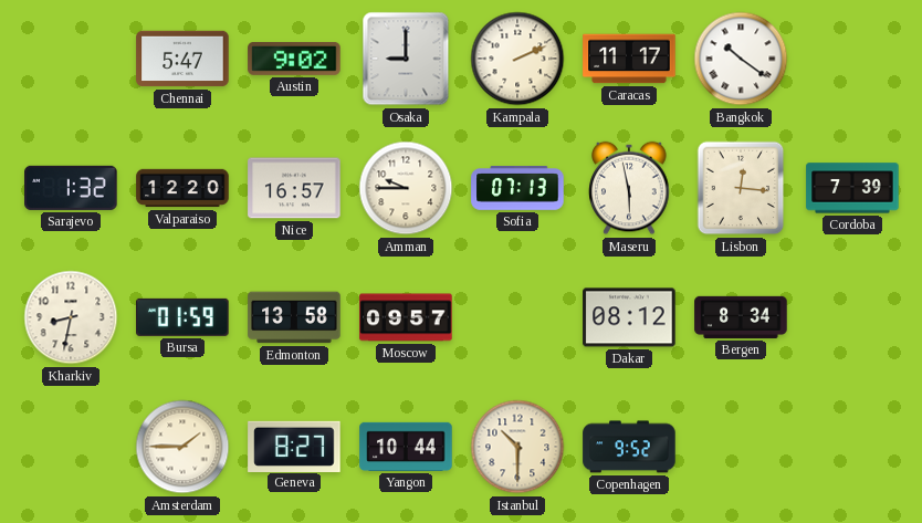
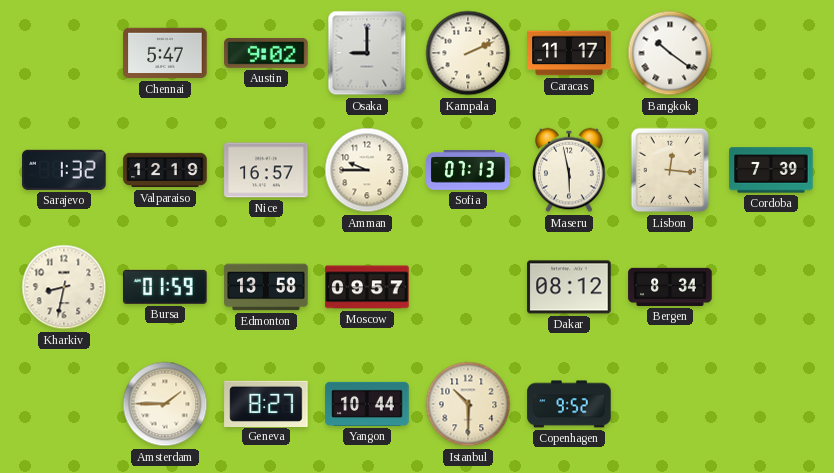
Valparaiso: 12:20 -> 12:19
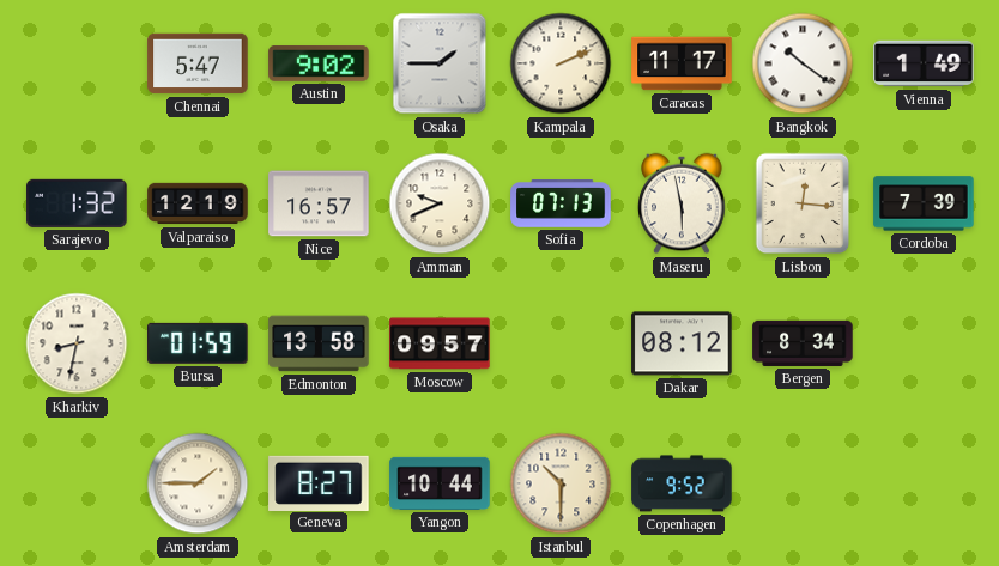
Osaka: 9:00 -> 1:45
Vienna: none -> 1:49
Amman: 9:45 -> 9:41
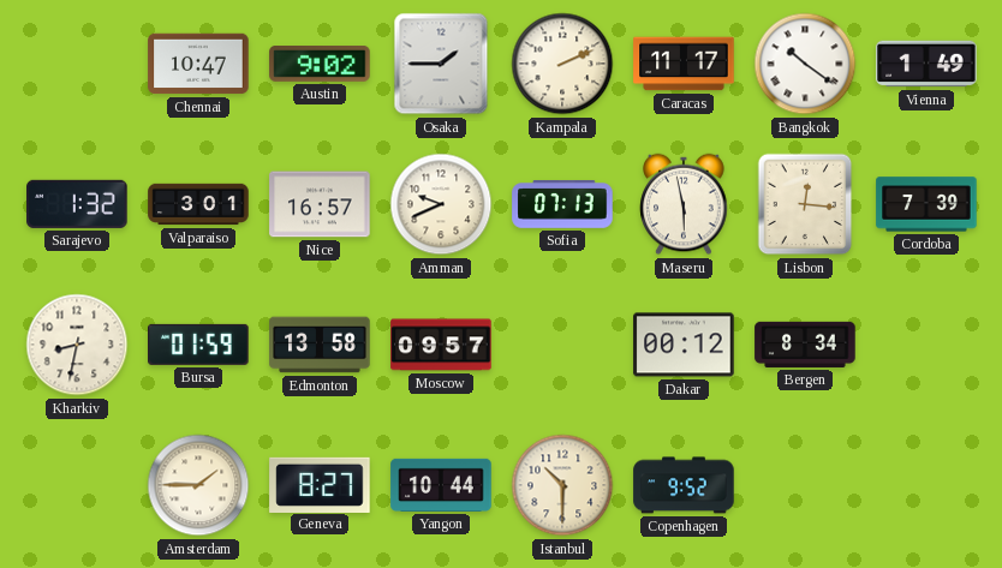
Chennai: 5:47 -> 10:47
Valparaiso: 12:19 -> 3:01
Dakar: 08:12 -> 00:12
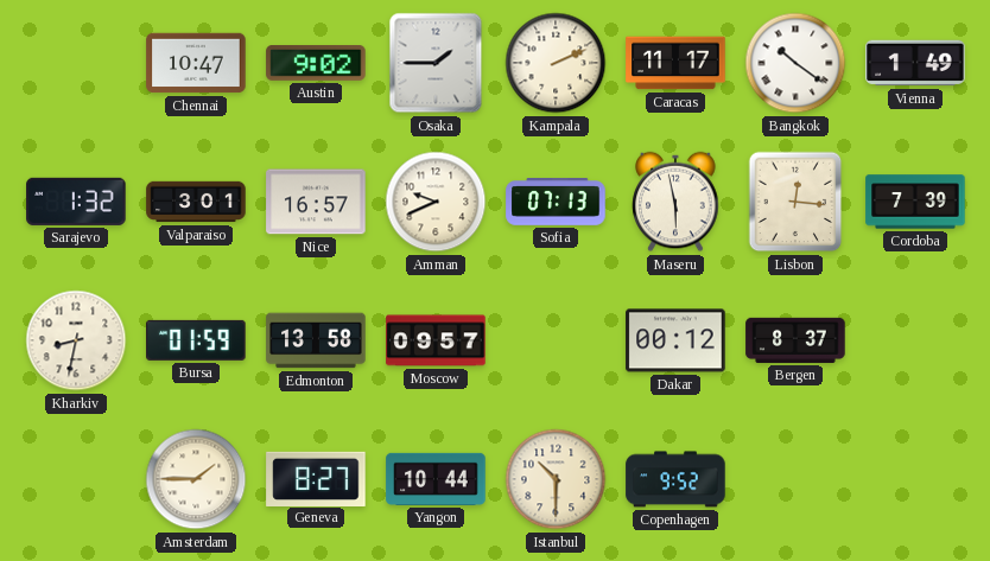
Bergen: 8:34 -> 8:37
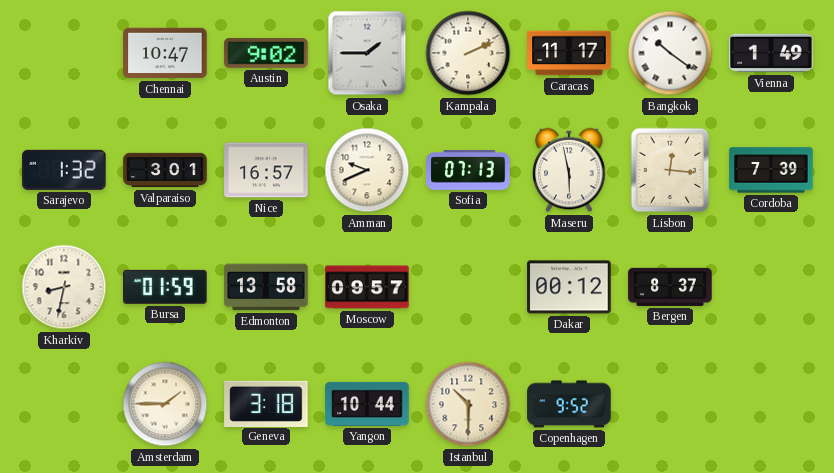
Geneva: 8:27 -> 3:18
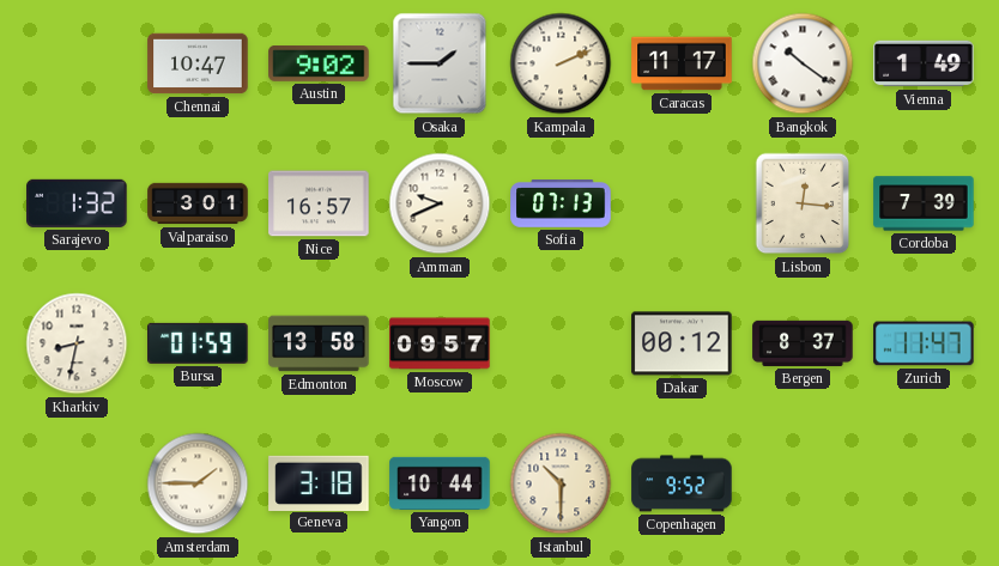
Maseru: 5:58 -> none
Zurich: none -> 11:47
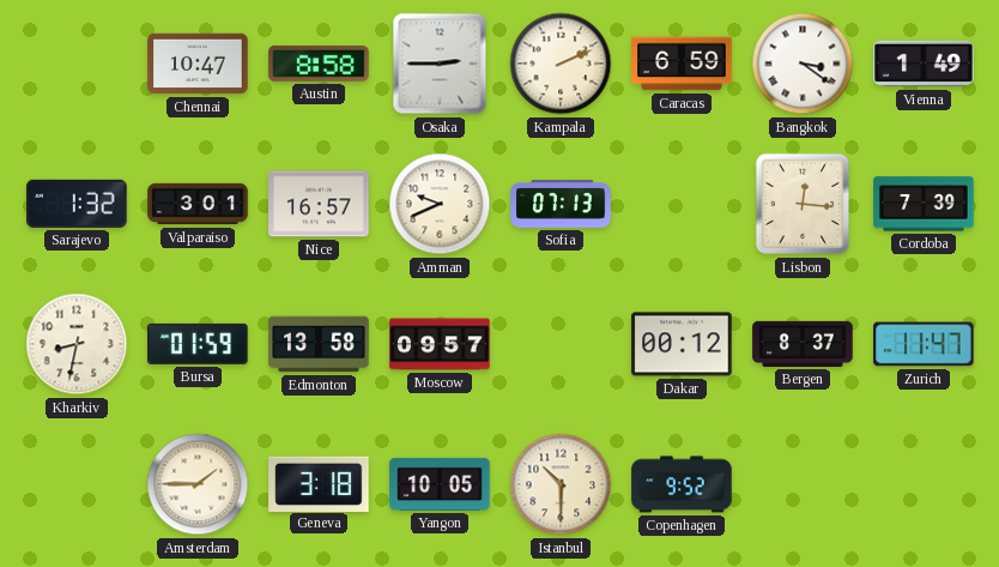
Austin: 9:02 -> 8:58
Osaka: 1:45 -> 2:45
Caracas: 11:17 -> 6:59
Bangkok: 10:21 -> 3:21
Yangon: 10:44 -> 10:05
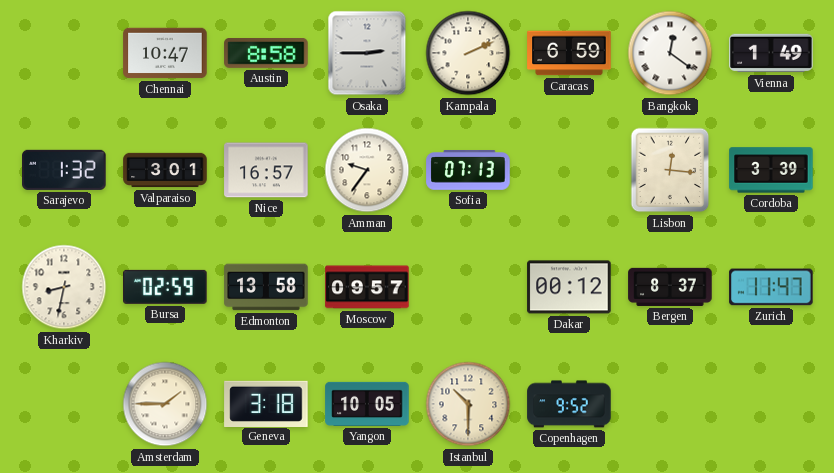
Bangkok: 3:21 -> 12:21
Amman: 9:41 -> 9:36
Cordoba: 7:39 -> 3:39
Bursa: 01:59 -> 02:59
